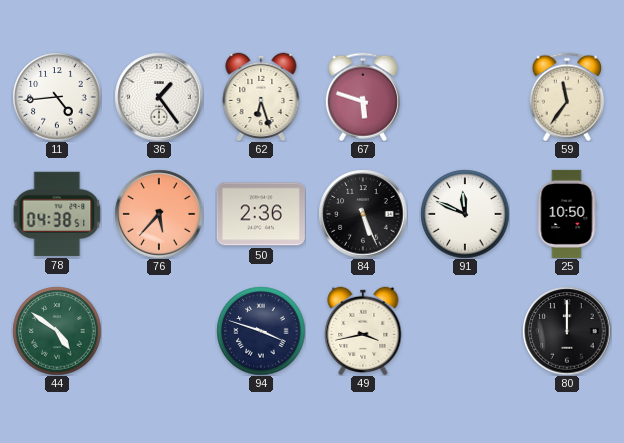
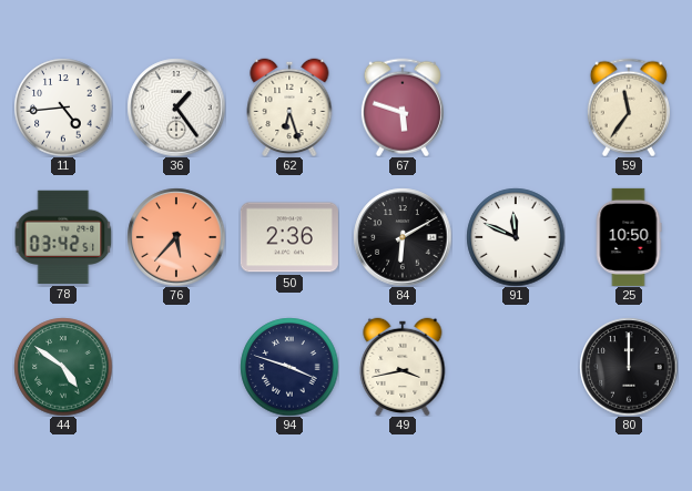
78: 04:38 -> 03:42
84: 5:26 -> 6:10
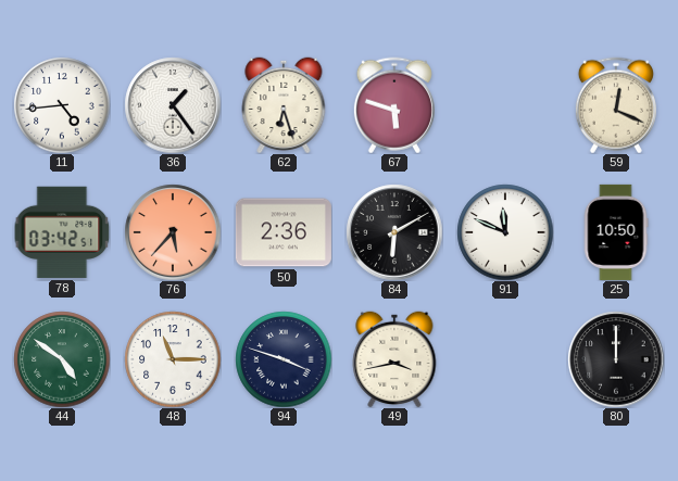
59: 11:36 -> 12:19
48: none -> 11:15
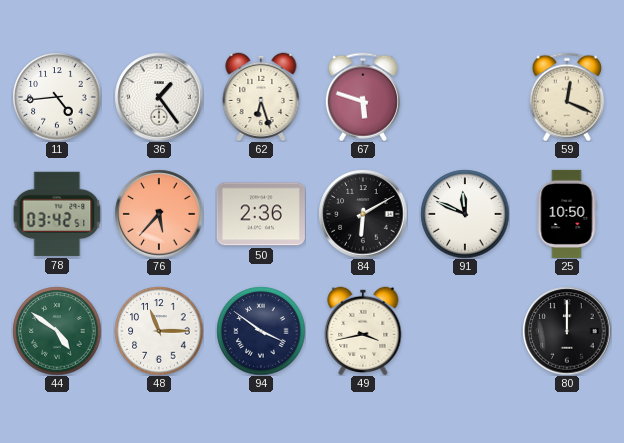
94: 3:48 -> 3:51
